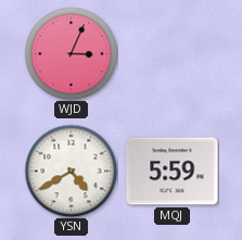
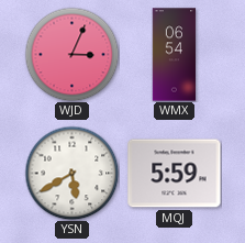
WMX: none -> 06:54
YSN: 4:40 -> 5:40
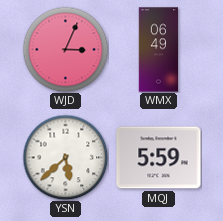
WMX: 06:54 -> 06:49
YSN: 5:40 -> 5:38
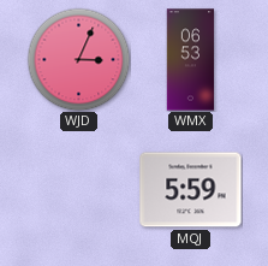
WMX: 06:49 -> 06:53
YSN: 5:38 -> none
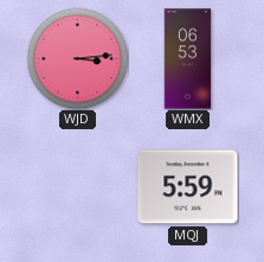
WJD: 3:04 -> 3:14
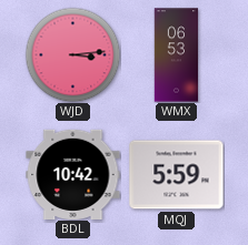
BDL: none -> 10:42
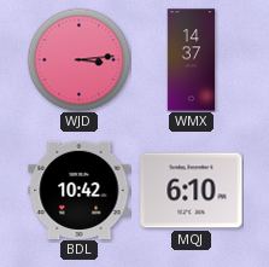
WMX: 06:53 -> 14:37
MQJ: 5:59 -> 6:10
